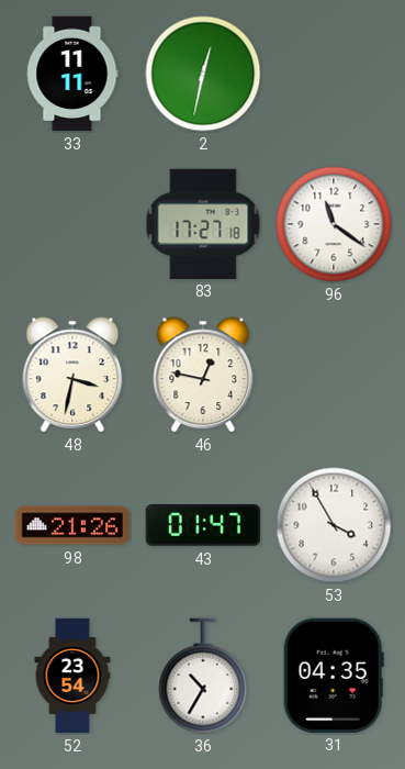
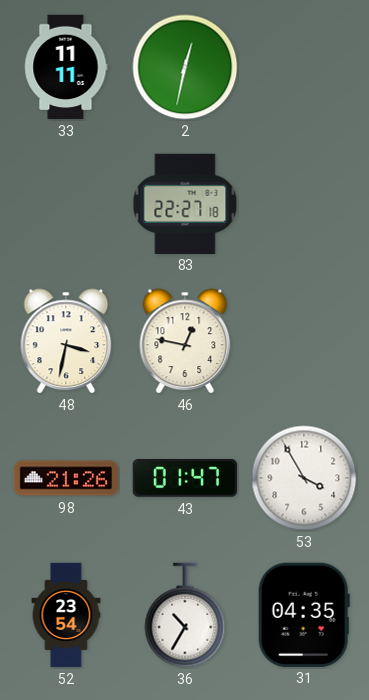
83: 17:27 -> 22:27
96: 11:21 -> none
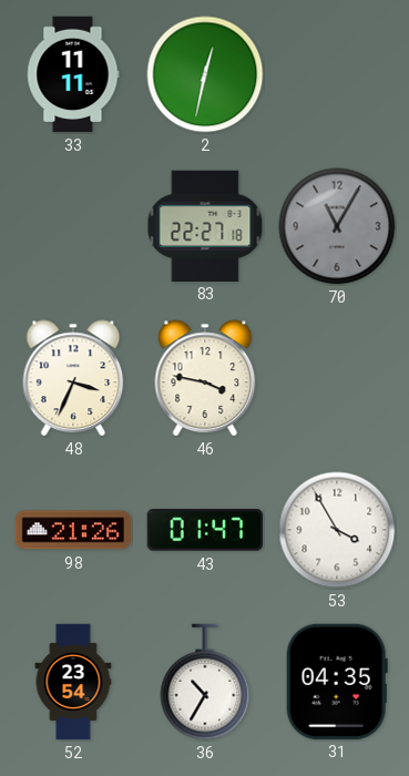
70: none -> 11:05
48: 3:32 -> 3:34
46: 12:47 -> 3:47
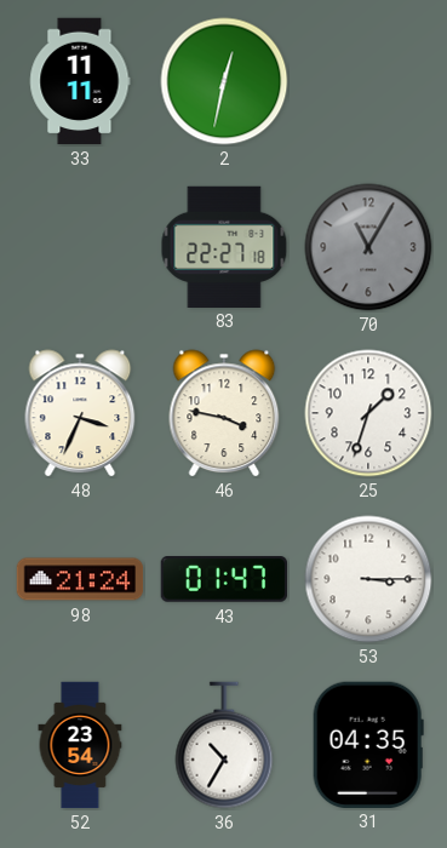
25: none -> 1:33
98: 21:26 -> 21:24
53: 3:55 -> 3:15
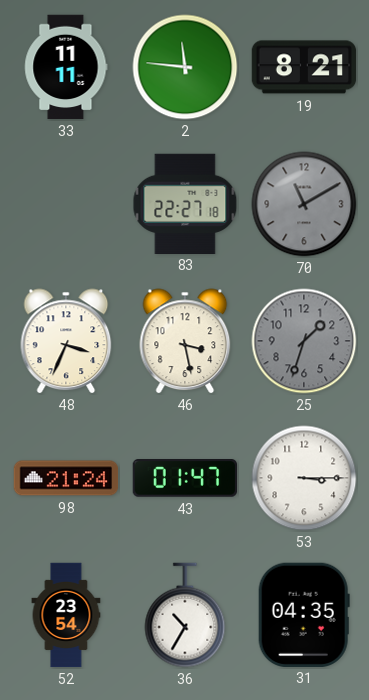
2: 12:32 -> 11:46
19: none -> 8:21
70: 11:05 -> 11:10
46: 3:47 -> 3:28
25 dial: white -> grey
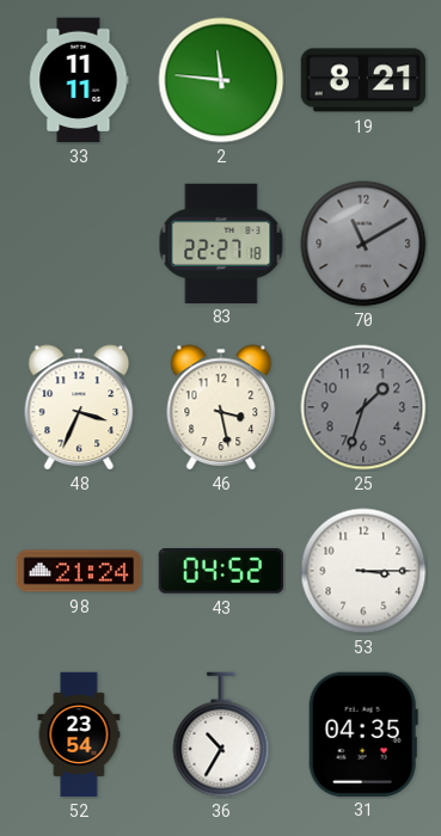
43: 01:47 -> 04:52
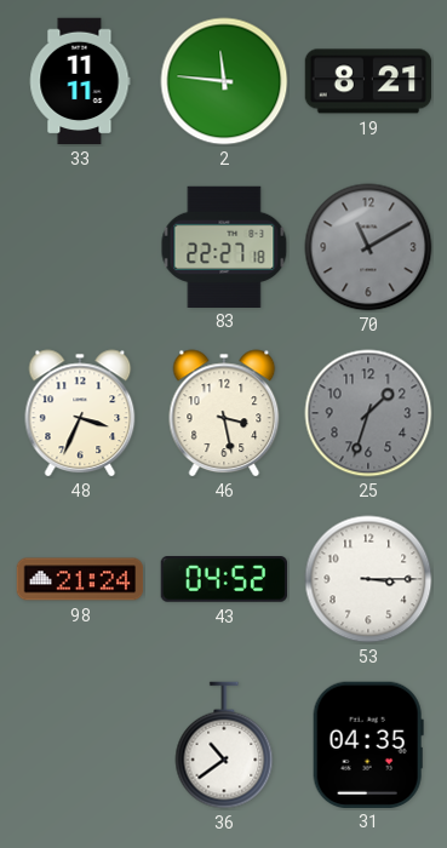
52: 23:54 -> none
36: 10:35 -> 10:39
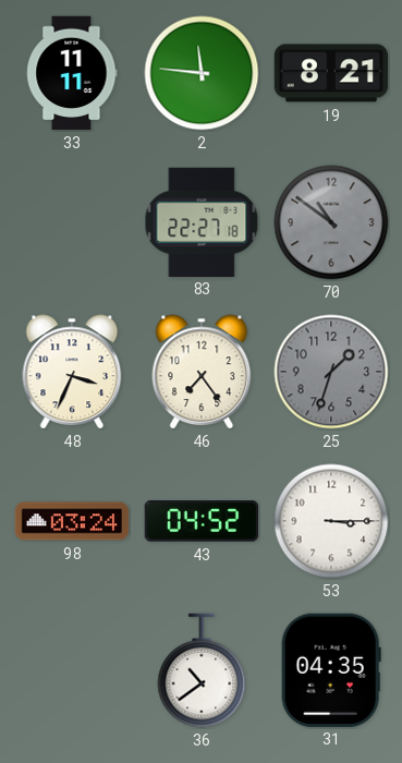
70: 11:10 -> 10:51
46: 3:28 -> 7:24
98: 21:24 -> 03:24
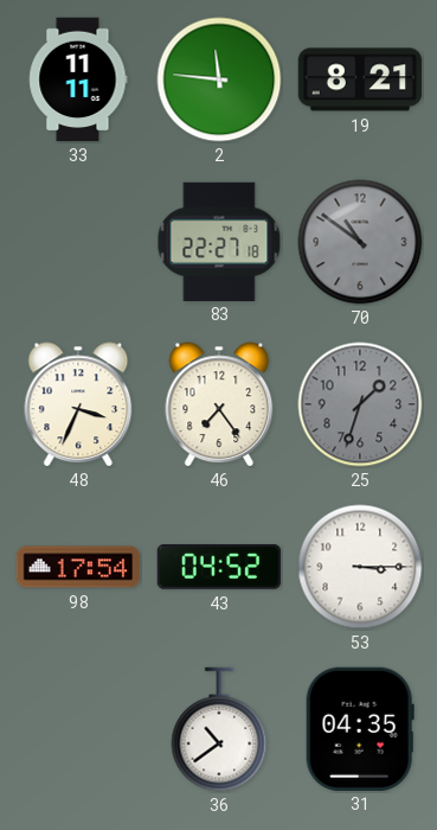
98: 03:24 -> 17:54
